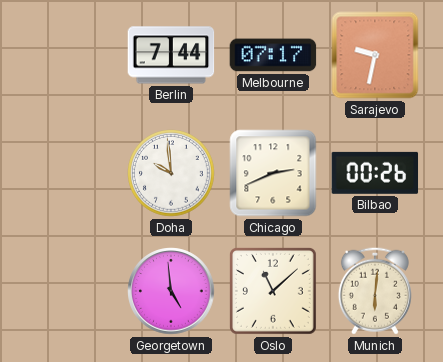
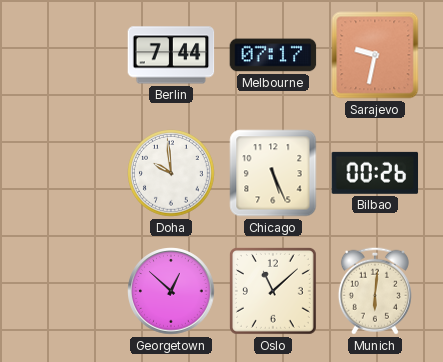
Chicago: 2:41 -> 5:26
Georgetown: 4:59 -> 12:52
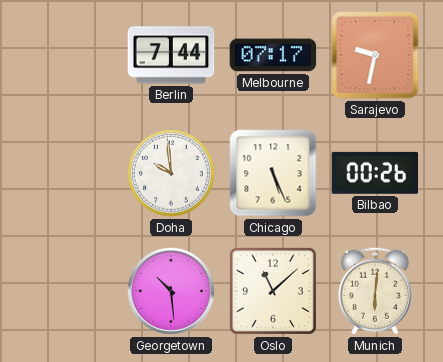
Georgetown: 12:52 -> 10:29
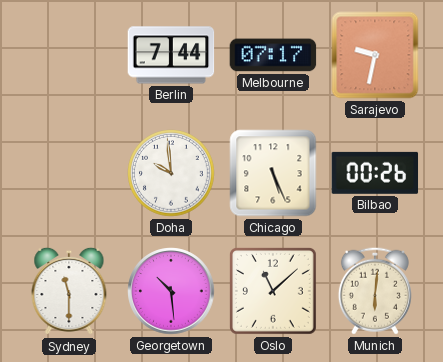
Sydney: none -> 11:30
